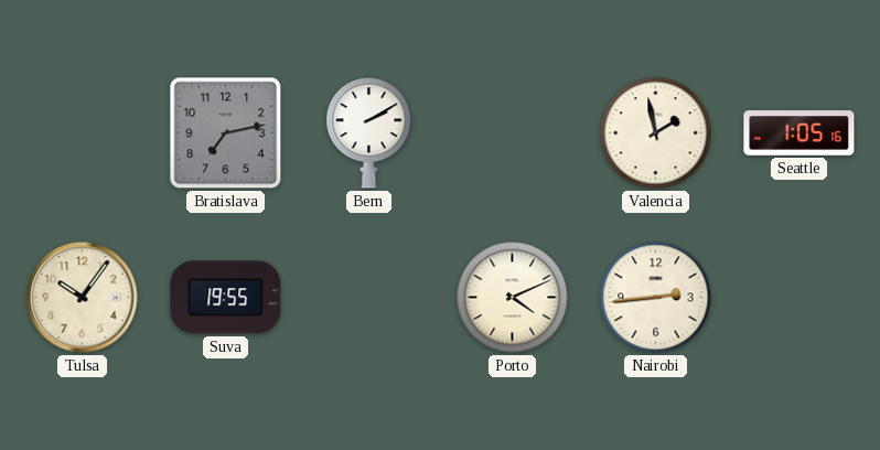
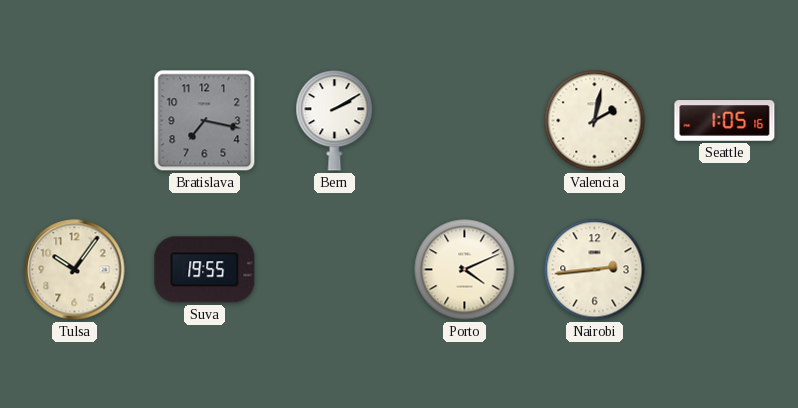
Bratislava: 7:13 -> 7:17
Valencia: 1:58 -> 2:02
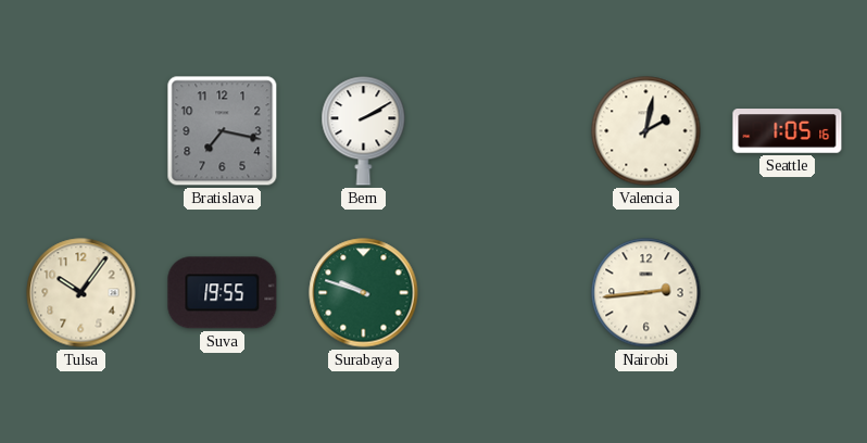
Surabaya: none -> 9:48
Porto: 4:11 -> none
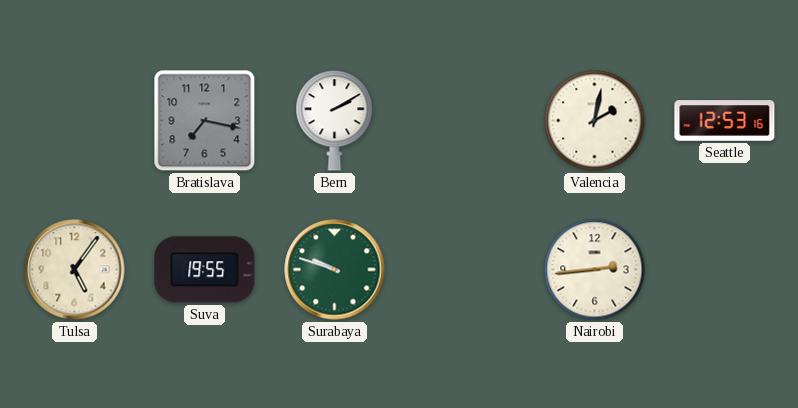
Seattle: 1:05 -> 12:53
Tulsa: 10:06 -> 5:06
